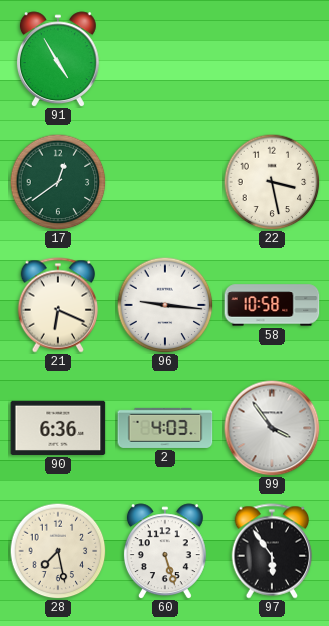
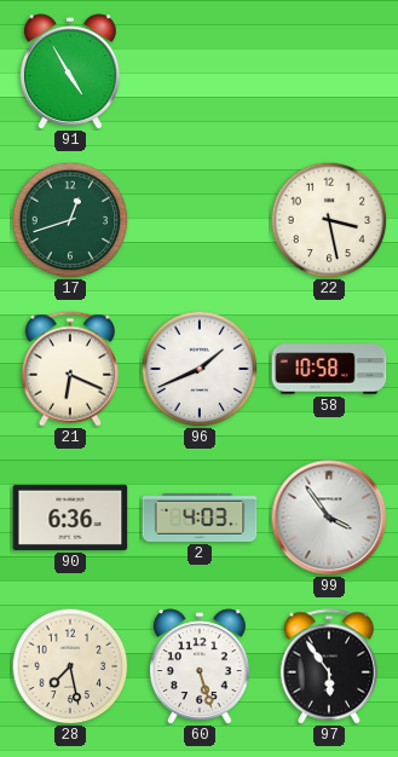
17: 12:39 -> 12:42
96: 9:16 -> 1:41
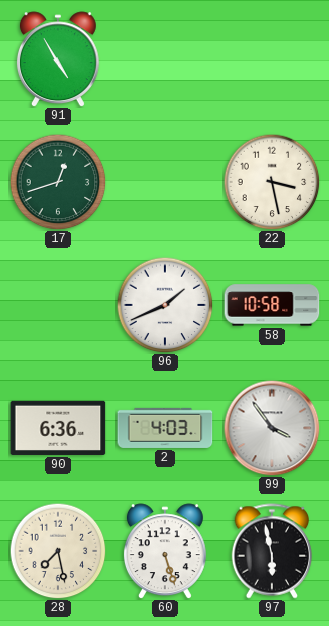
21: 6:19 -> none
97: 5:54 -> 5:58
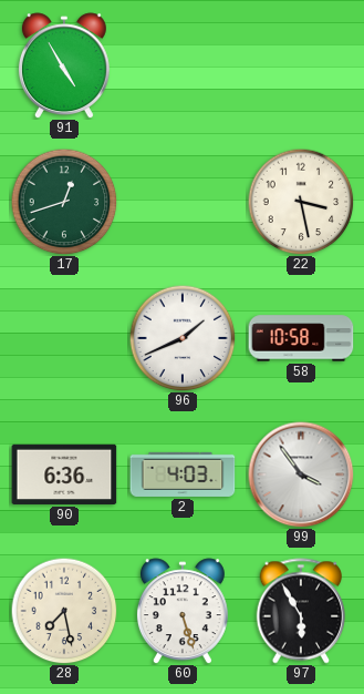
97: 5:58 -> 5:55
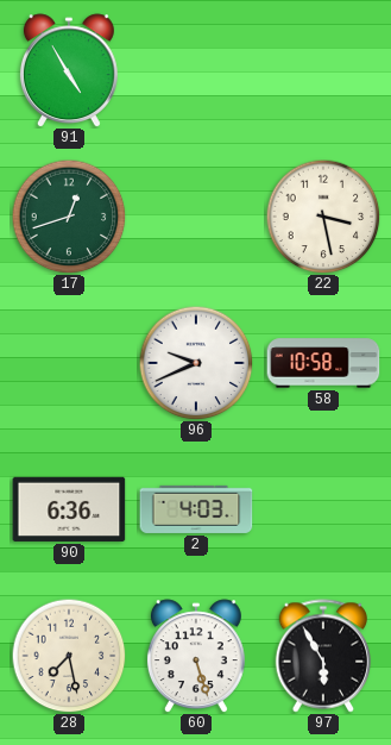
96: 1:41 -> 9:41
99: 3:54 -> none
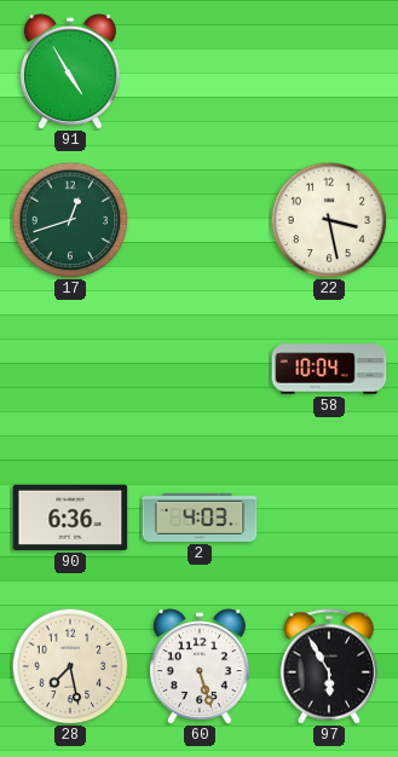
96: 9:41 -> none
58: 10:58 -> 10:04
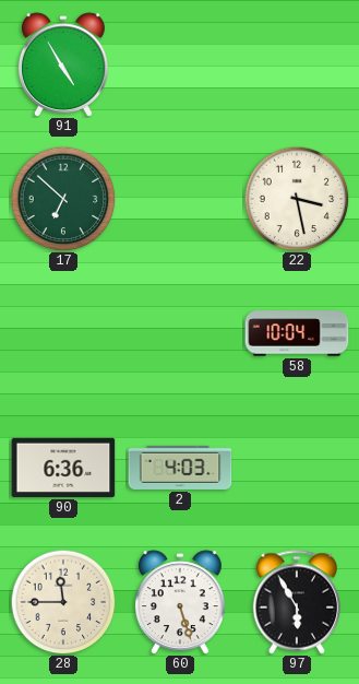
17: 12:42 -> 6:52
28: 7:28 -> 11:45
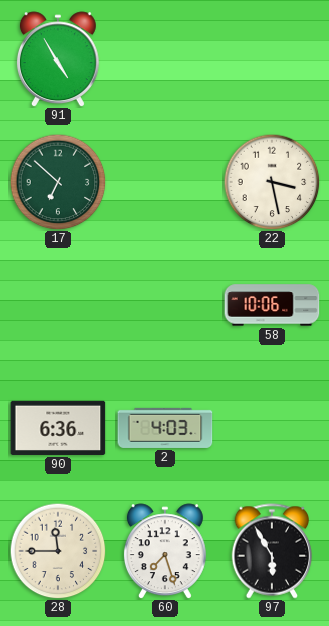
58: 10:04 -> 10:06
60: 5:27 -> 7:27
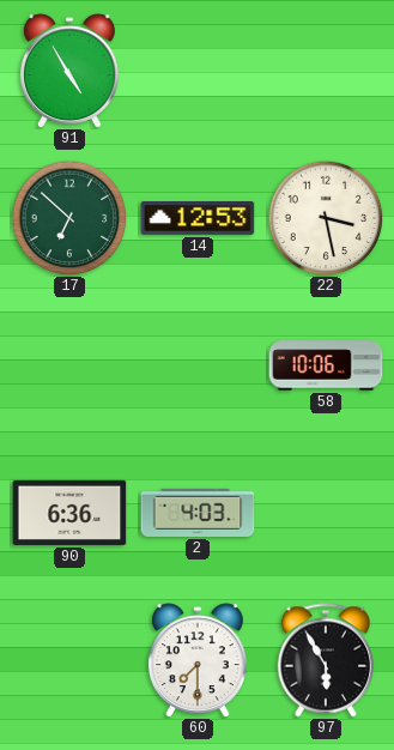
14: none -> 12:53
28: 11:45 -> none
60: 7:27 -> 7:30
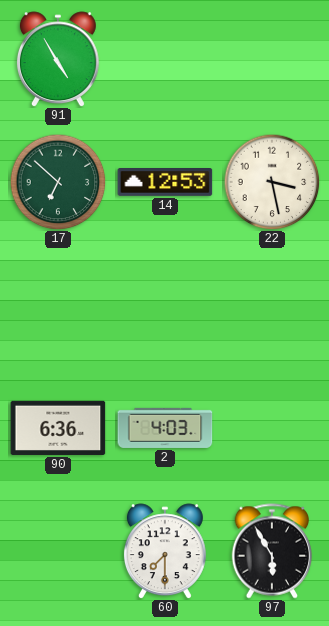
58: 10:06 -> none
